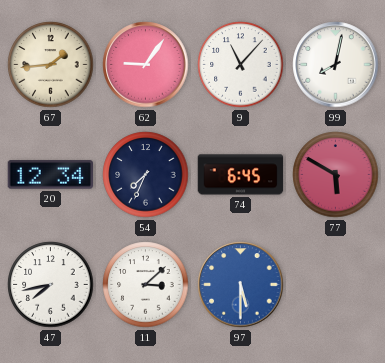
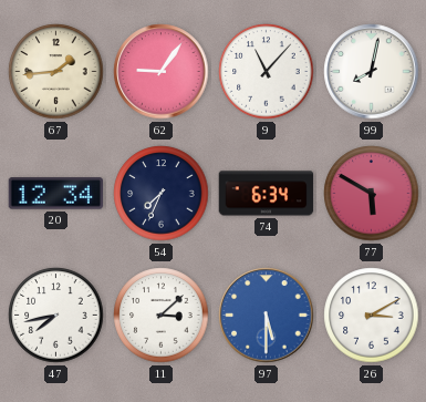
74: 6:45 -> 6:34
26: none -> 3:10
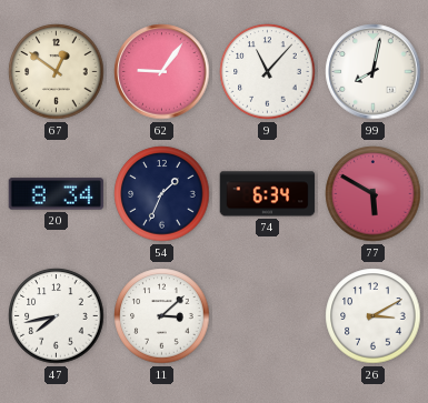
67: 1:44 -> 12:51
20: 12:34 -> 8:34
54: 7:34 -> 1:34
97: 5:30 -> none
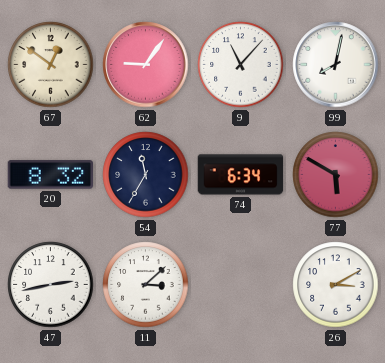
20: 8:34 -> 8:32
54: 1:34 -> 11:35
47: 7:43 -> 2:43
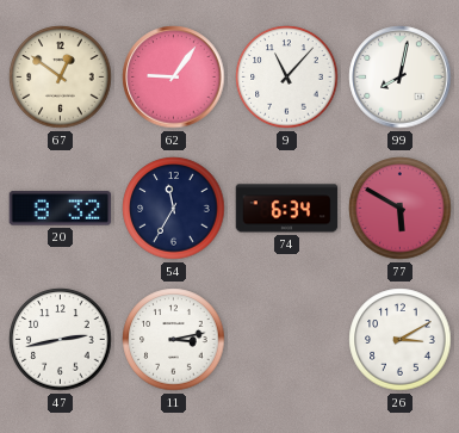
11: 3:08 -> 3:13
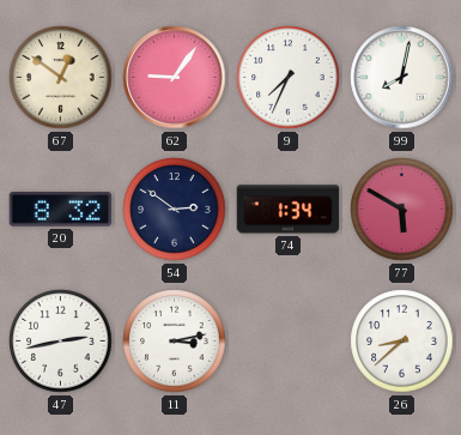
9: 11:07 -> 7:34
54: 11:35 -> 2:51
74: 6:34 -> 1:34
26: 3:10 -> 8:38
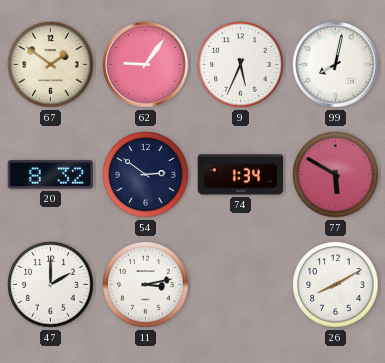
67: 12:51 -> 1:51
9: 7:34 -> 5:34
47: 2:43 -> 2:00
26: 8:38 -> 8:10
